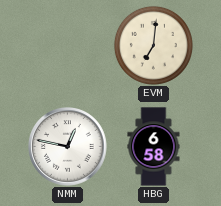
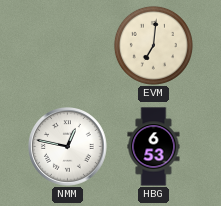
HBG: 6:58 -> 6:53
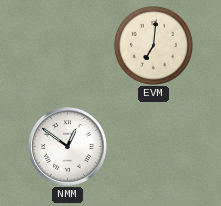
NMM: 12:47 -> 12:51
HBG: 6:53 -> none
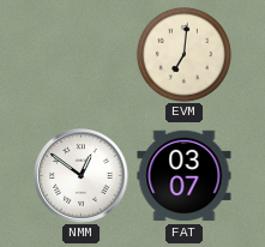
FAT: none -> 03:07
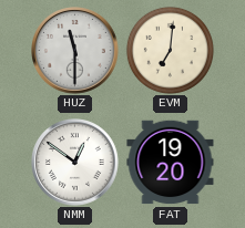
HUZ: none -> 11:30
FAT: 03:07 -> 19:20
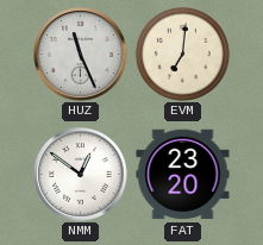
HUZ: 11:30 -> 11:26
FAT: 19:20 -> 23:20
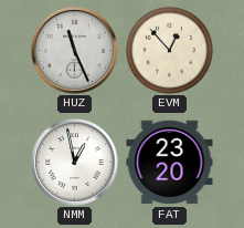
EVM: 7:01 -> 12:53
NMM: 12:51 -> 12:58
